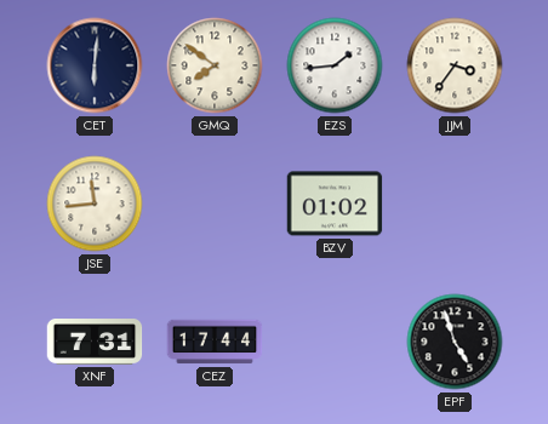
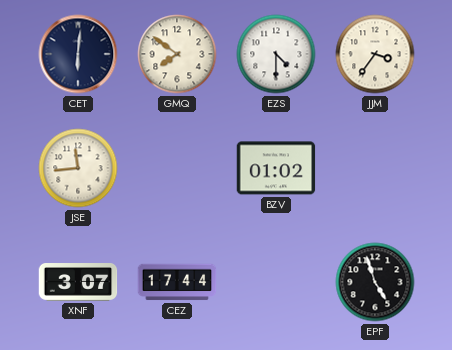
EZS: 1:44 -> 4:30
XNF: 7:31 -> 3:07
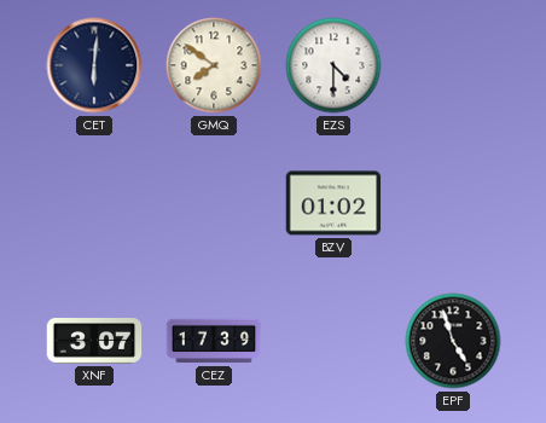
JJM: 3:36 -> none
JSE: 11:44 -> none
CEZ: 17:44 -> 17:39
